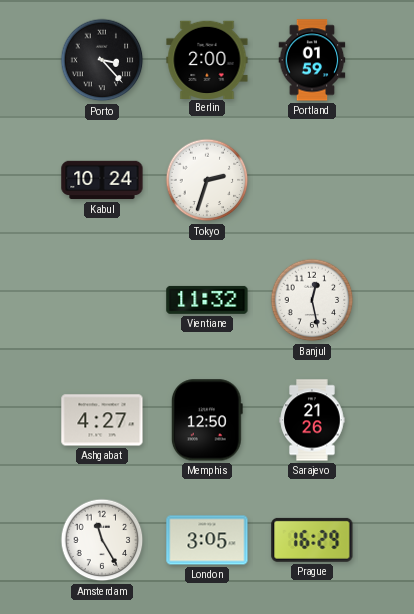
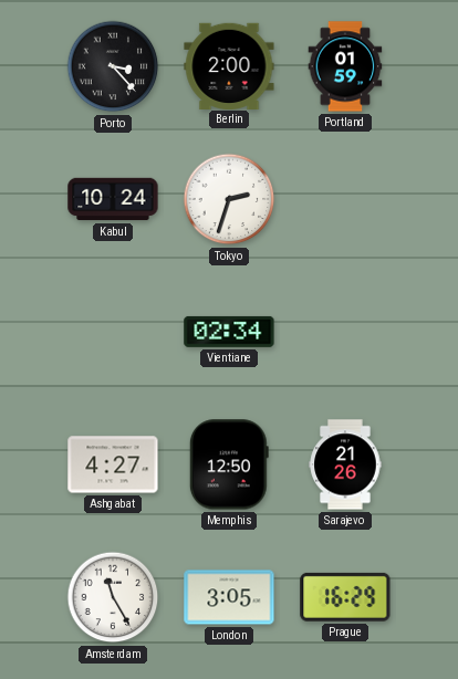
Vientiane: 11:32 -> 02:34
Banjul: 12:28 -> none
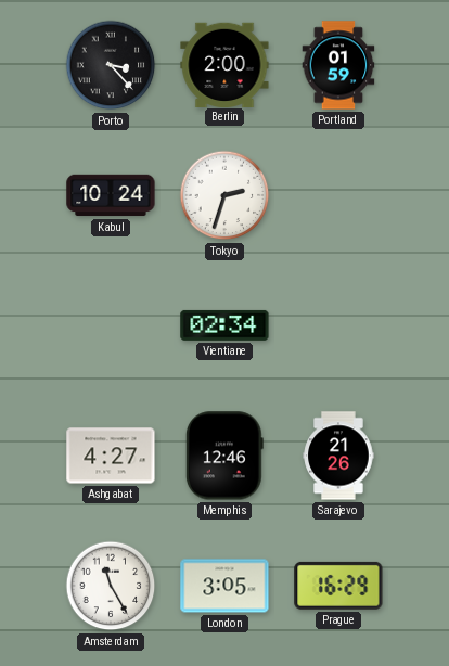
Memphis: 12:50 -> 12:46
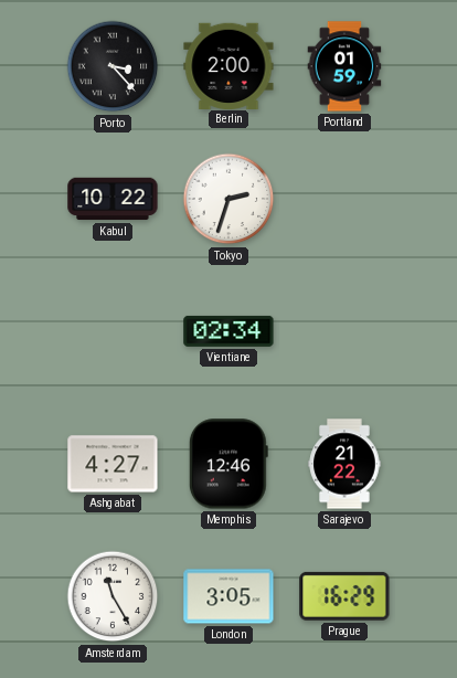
Kabul: 10:24 -> 10:22
Sarajevo: 21:26 -> 21:22
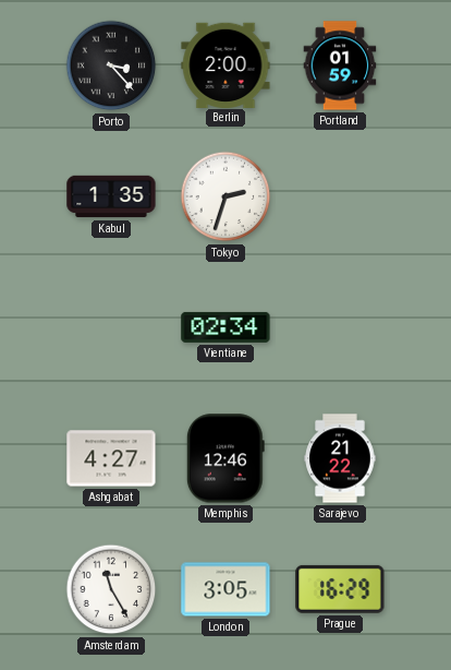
Kabul: 10:22 -> 1:35
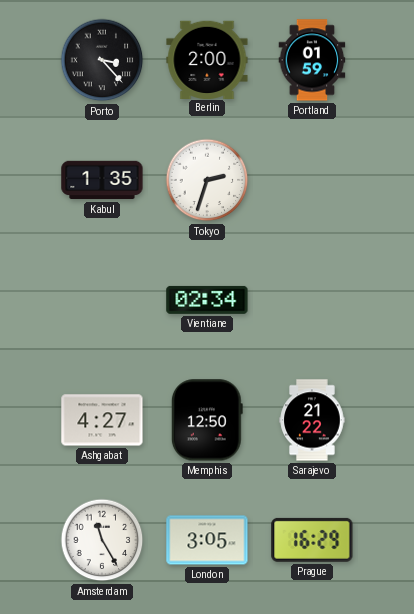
Memphis: 12:46 -> 12:50
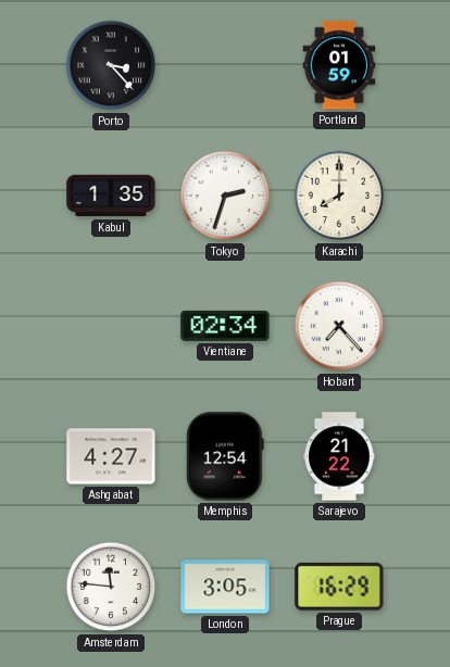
Berlin: 2:00 -> none
Karachi: none -> 8:00
Hobart: none -> 7:23
Memphis: 12:50 -> 12:54
Amsterdam: 11:25 -> 11:46
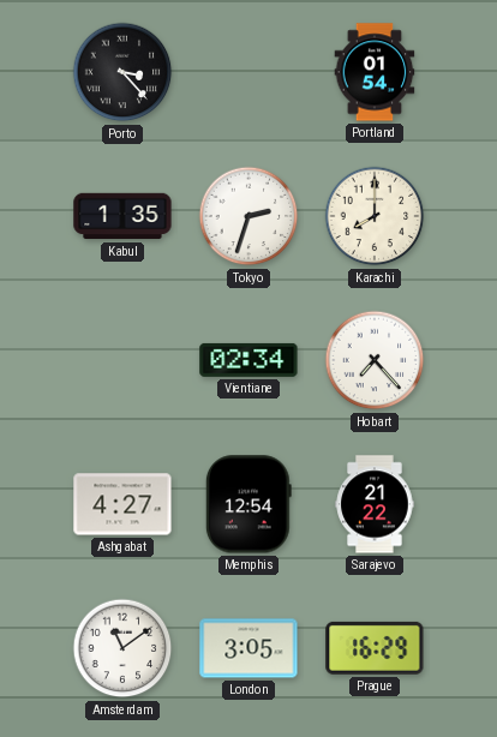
Portland: 01:59 -> 01:54
Amsterdam: 11:46 -> 11:09
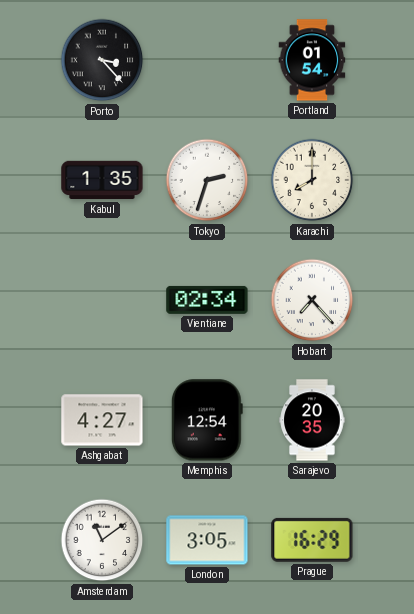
Sarajevo: 21:22 -> 20:35
